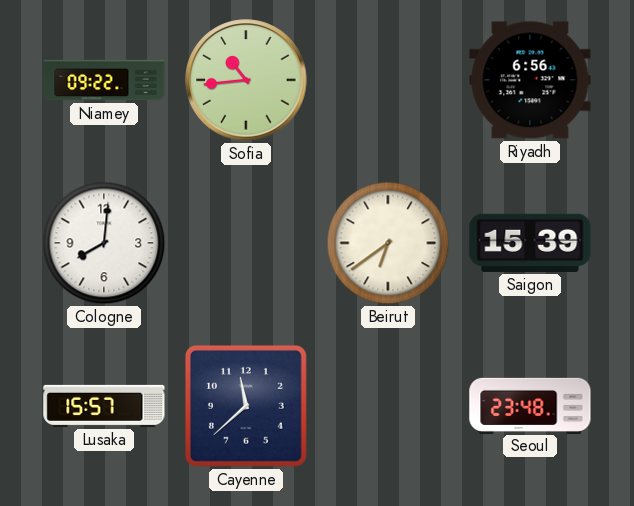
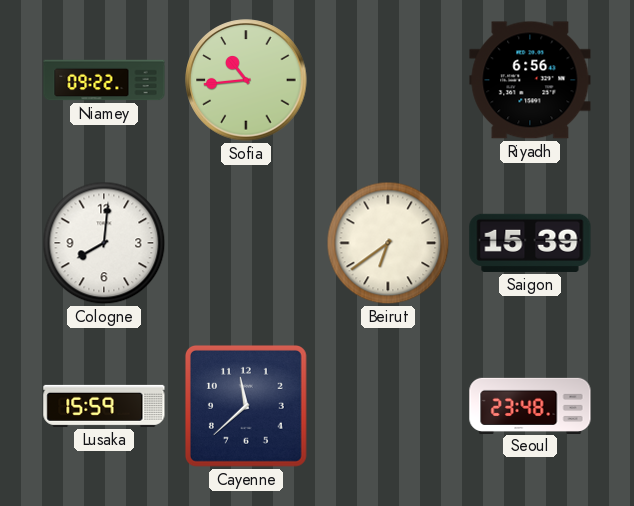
Lusaka: 15:57 -> 15:59
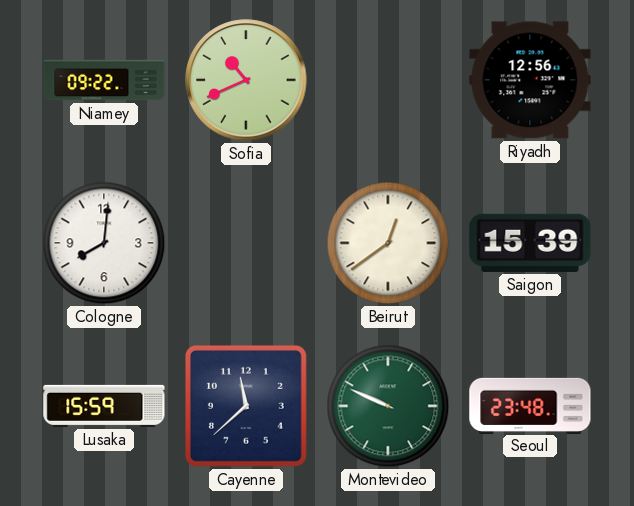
Sofia: 10:44 -> 10:41
Riyadh: 6:56 -> 12:56
Beirut: 6:39 -> 12:39
Montevideo: none -> 9:49
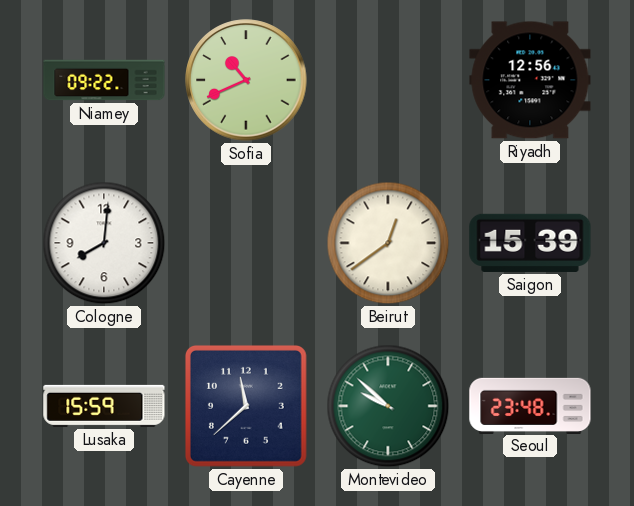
Montevideo: 9:49 -> 9:52
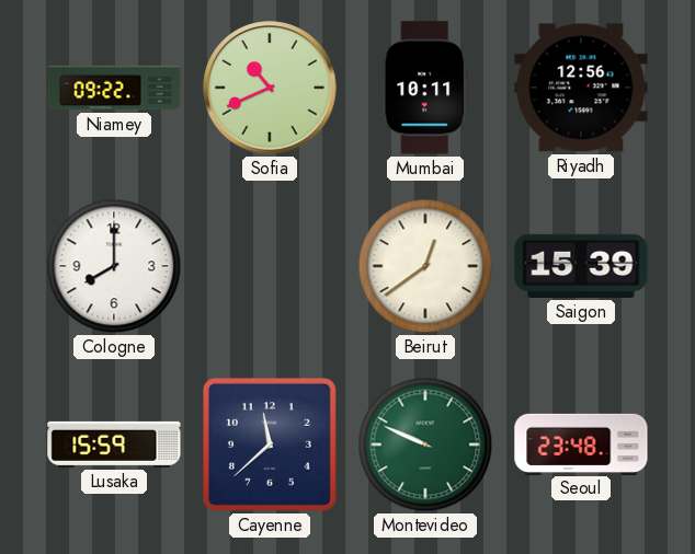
Mumbai: none -> 10:11
Cologne: 8:01 -> 8:00
Montevideo: 9:52 -> 9:49
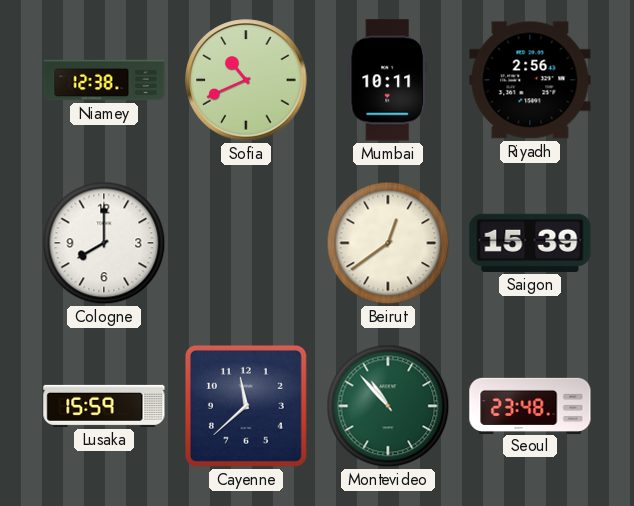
Niamey: 09:22 -> 12:38
Riyadh: 12:56 -> 2:56
Montevideo: 9:49 -> 10:53
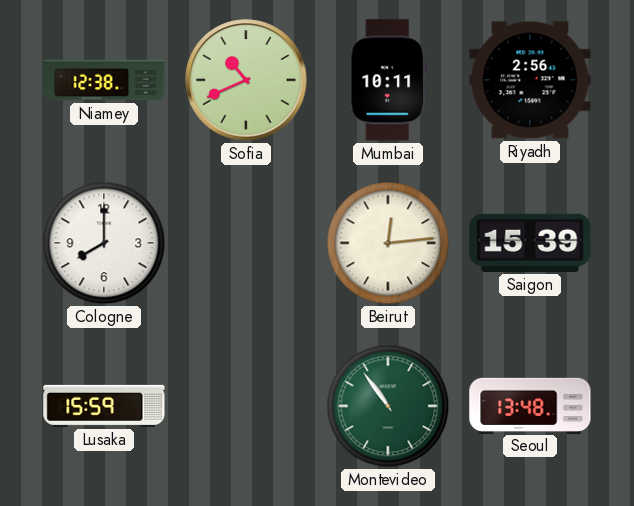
Beirut: 12:39 -> 12:14
Cayenne: 11:38 -> none
Montevideo: 10:53 -> 10:54
Seoul: 23:48 -> 13:48
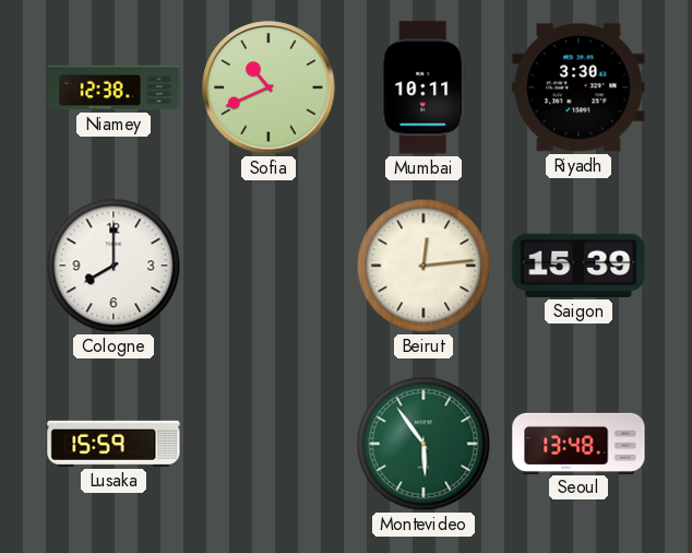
Riyadh: 2:56 -> 3:30
Montevideo: 10:54 -> 5:54
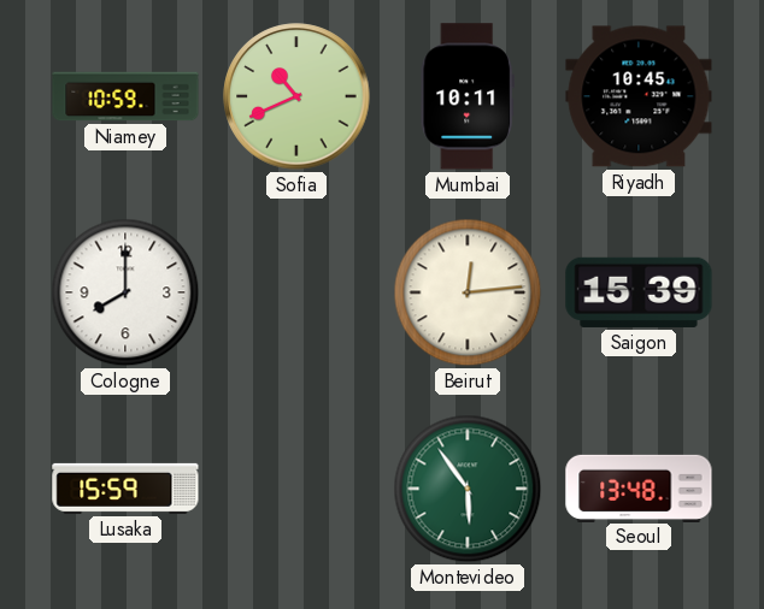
Niamey: 12:38 -> 10:59
Riyadh: 3:30 -> 10:45
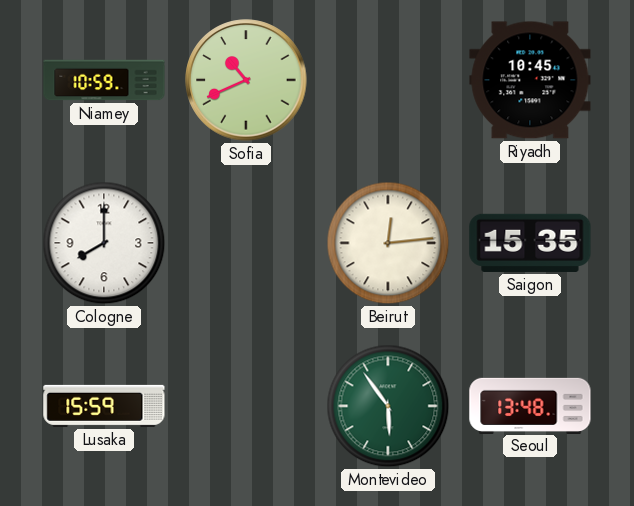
Mumbai: 10:11 -> none
Saigon: 15:39 -> 15:35
